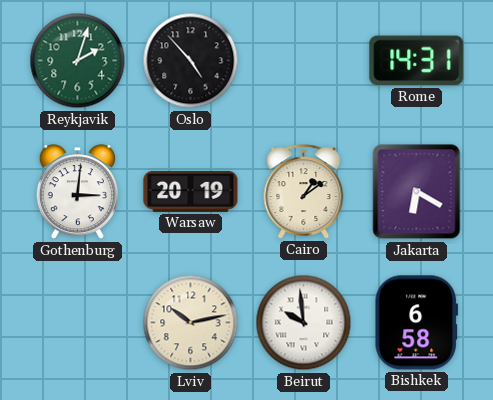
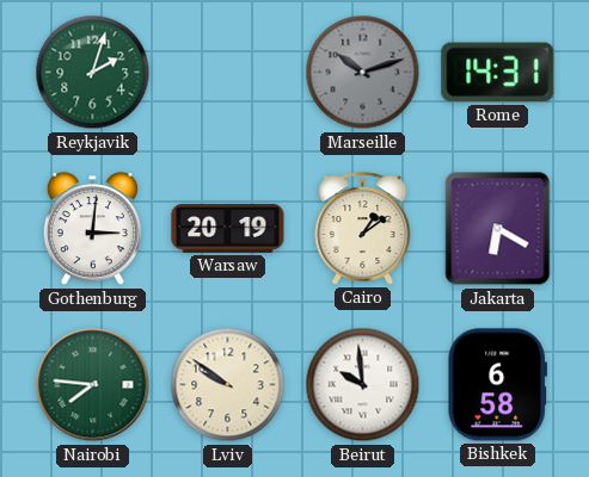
Oslo: 4:53 -> none
Marseille: none -> 10:12
Nairobi: none -> 7:46
Lviv: 10:13 -> 9:51
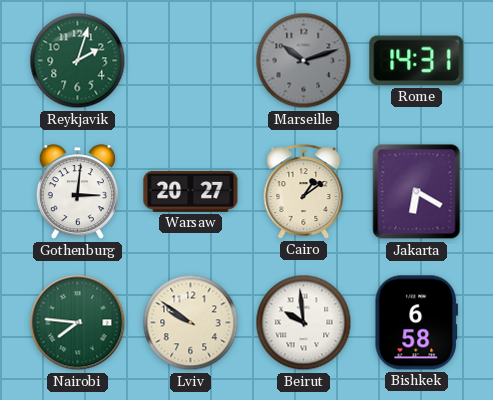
Warsaw: 20:19 -> 20:27
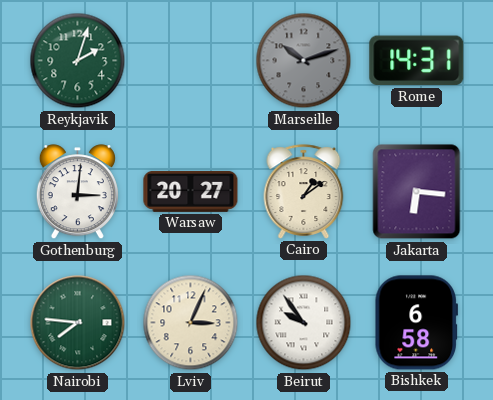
Jakarta: 6:20 -> 6:16
Lviv: 9:51 -> 3:04
Beirut: 9:59 -> 9:54
